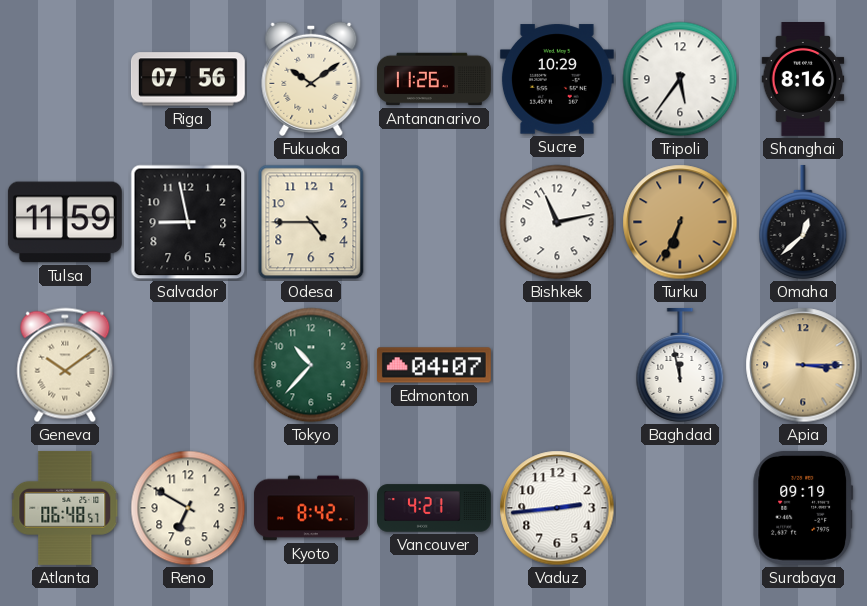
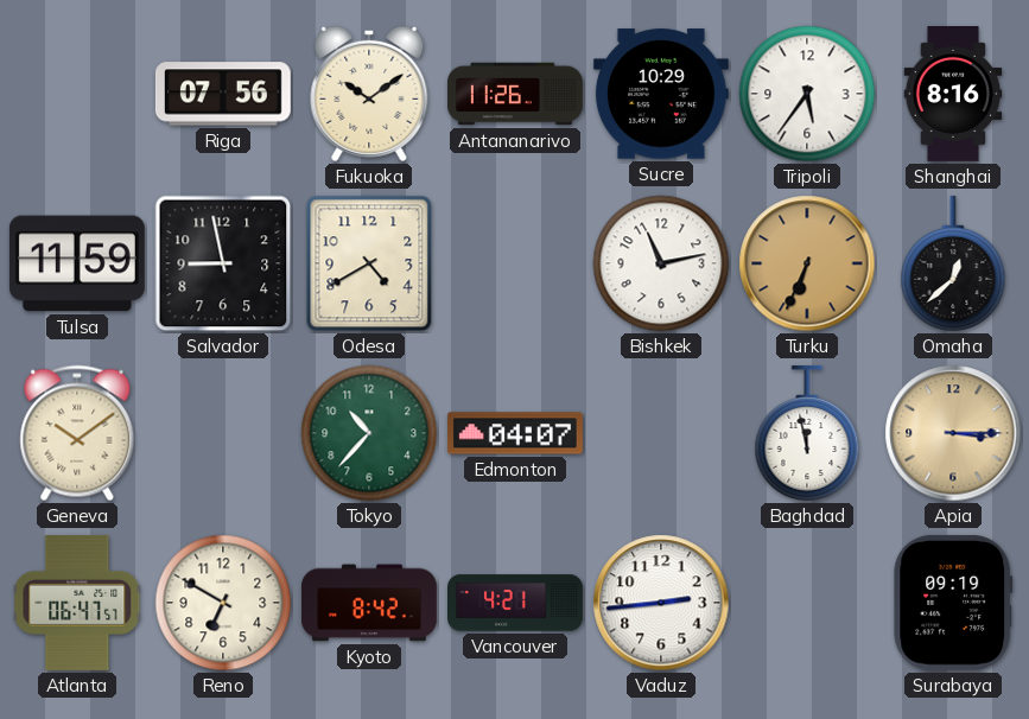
Odesa: 4:45 -> 4:40
Atlanta: 06:48 -> 06:47
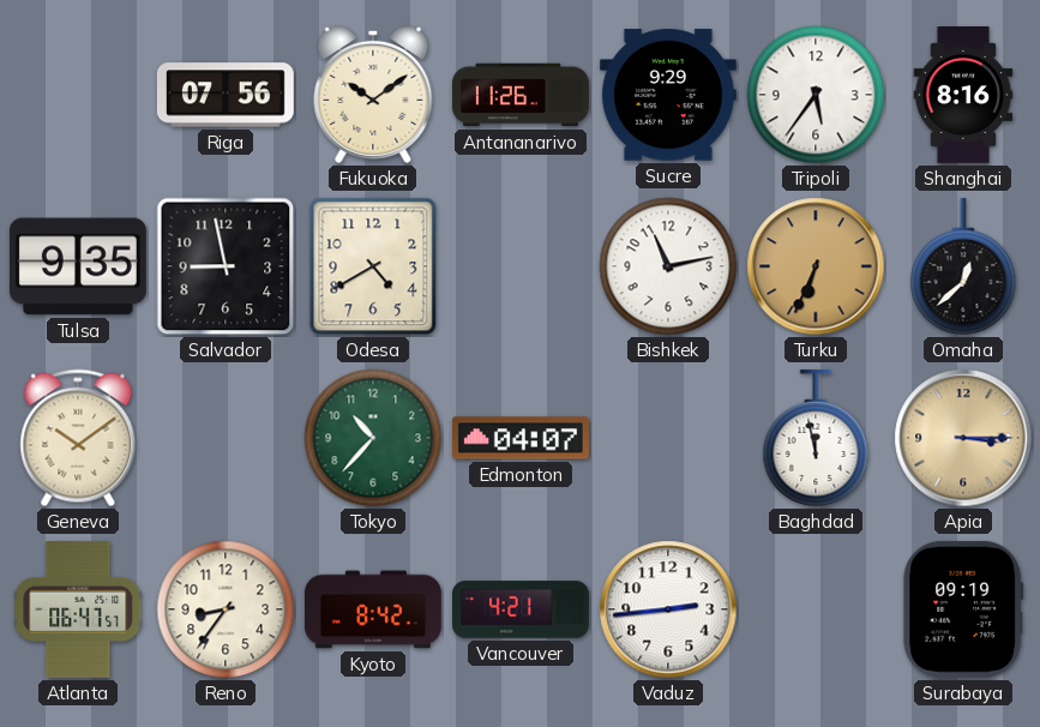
Sucre: 10:29 -> 9:29
Tulsa: 11:59 -> 9:35
Reno: 6:50 -> 8:36
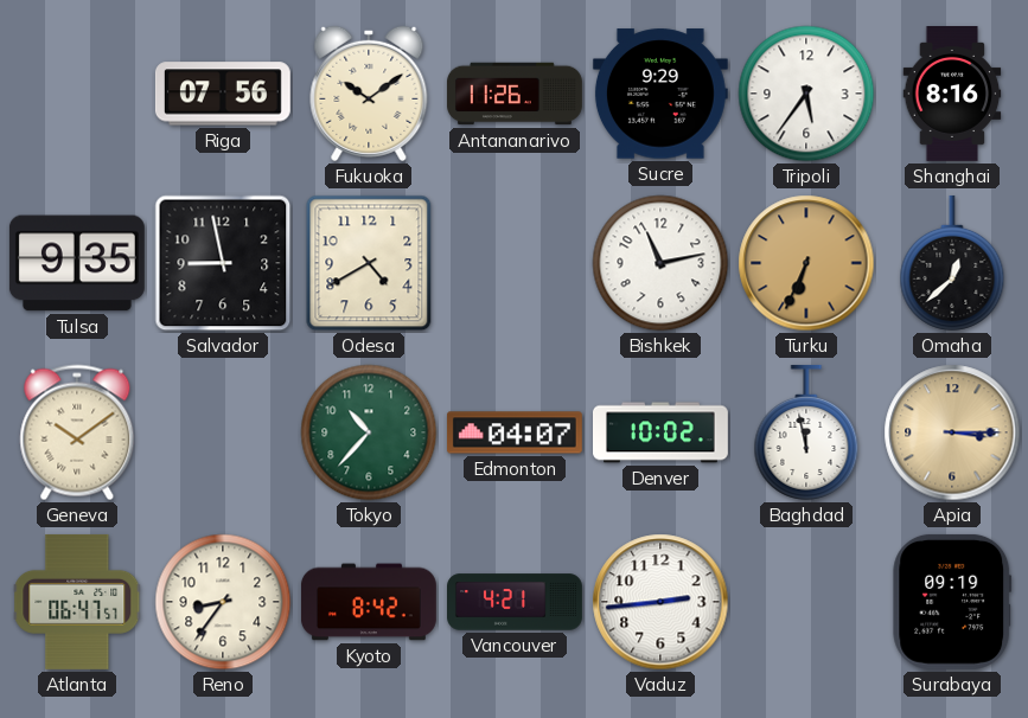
Denver: none -> 10:02
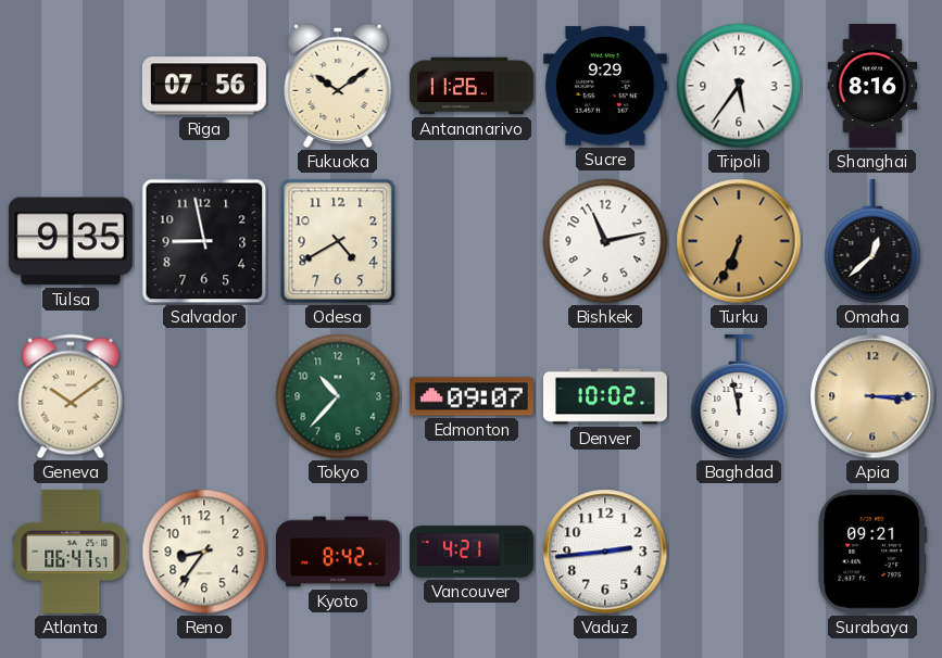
Edmonton: 04:07 -> 09:07
Surabaya: 09:19 -> 09:21
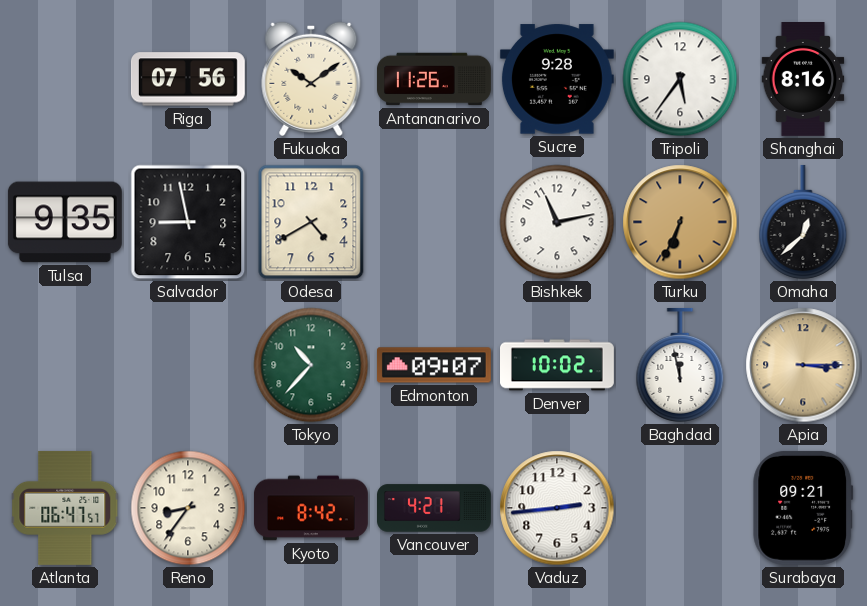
Sucre: 9:29 -> 9:28
Geneva: 10:09 -> none
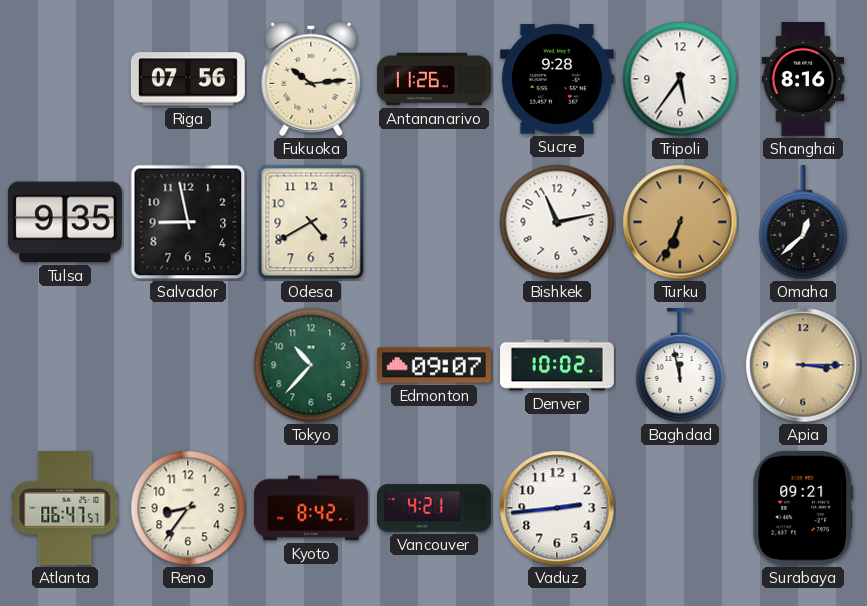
Fukuoka: 10:09 -> 10:14
